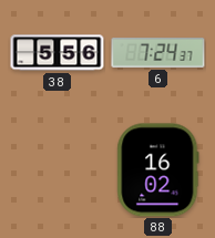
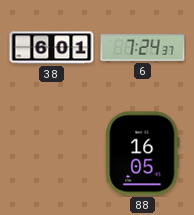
38: 5:56 -> 6:01
88: 16:02 -> 16:05
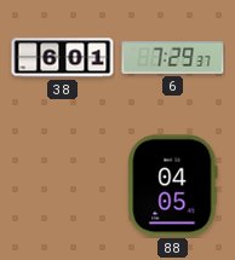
6: 7:24 -> 7:29
88: 16:05 -> 04:05
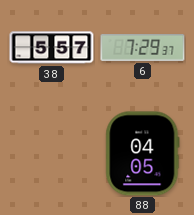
38: 6:01 -> 5:57
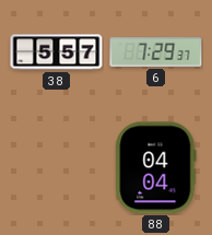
88: 04:05 -> 04:04
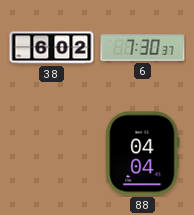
38: 5:57 -> 6:02
6: 7:29 -> 7:30
